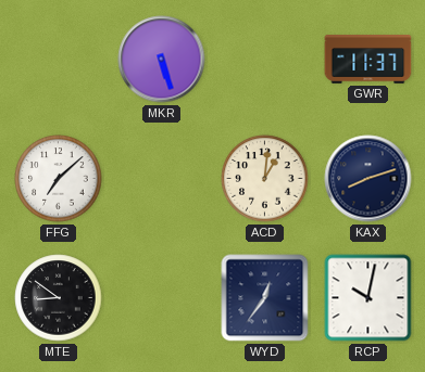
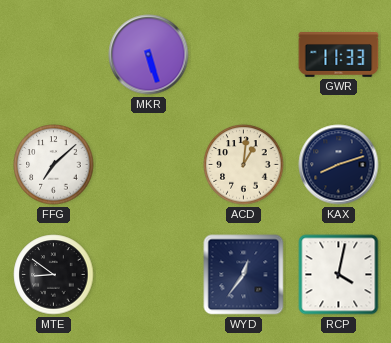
GWR: 11:37 -> 11:33
RCP: 10:02 -> 4:02
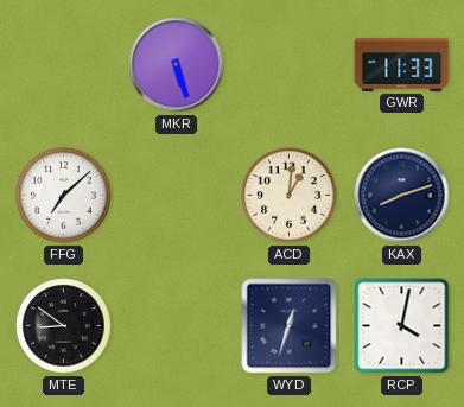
WYD: 12:36 -> 12:33
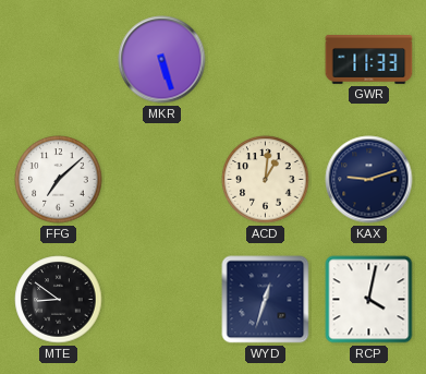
KAX: 8:12 -> 9:12
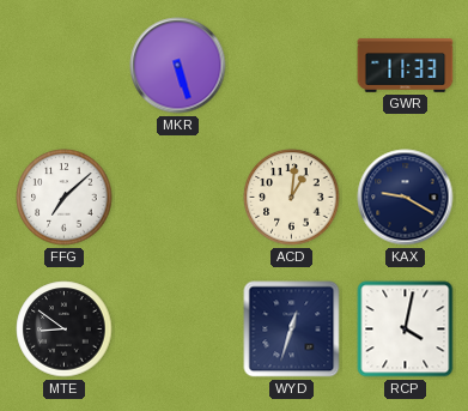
KAX: 9:12 -> 9:20
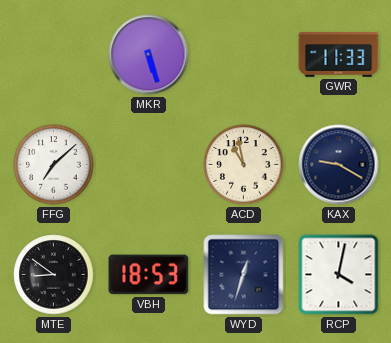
ACD: 1:01 -> 10:58
VBH: none -> 18:53
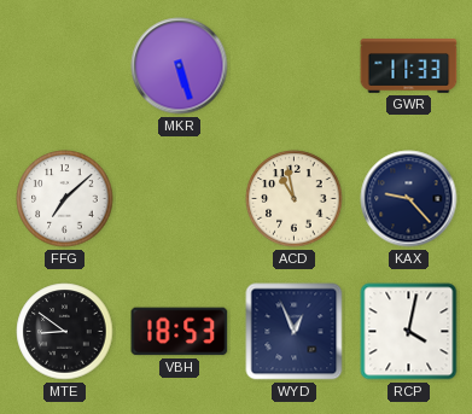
KAX: 9:20 -> 9:23
WYD: 12:33 -> 12:56
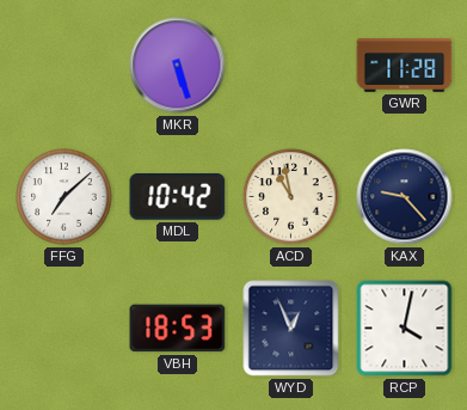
GWR: 11:33 -> 11:28
MDL: none -> 10:42
MTE: 8:51 -> none
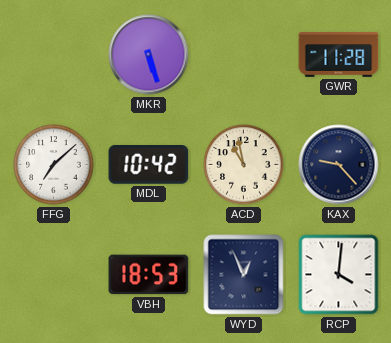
RCP: 4:02 -> 4:01
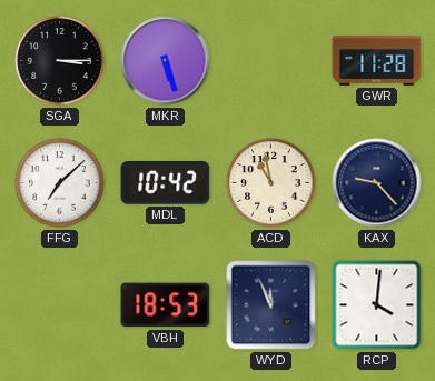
SGA: none -> 3:15
WYD: 12:56 -> 11:56
